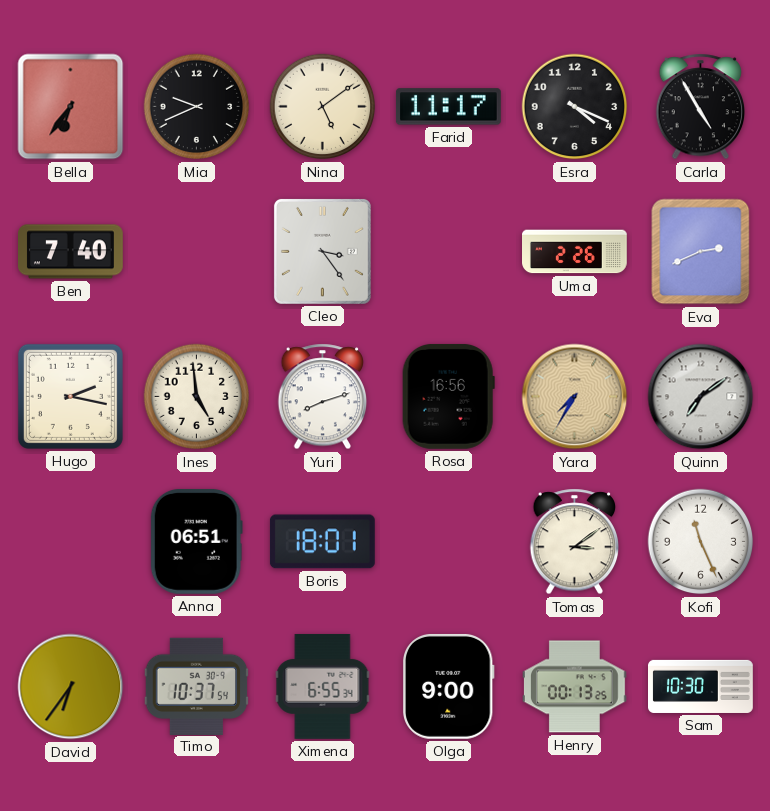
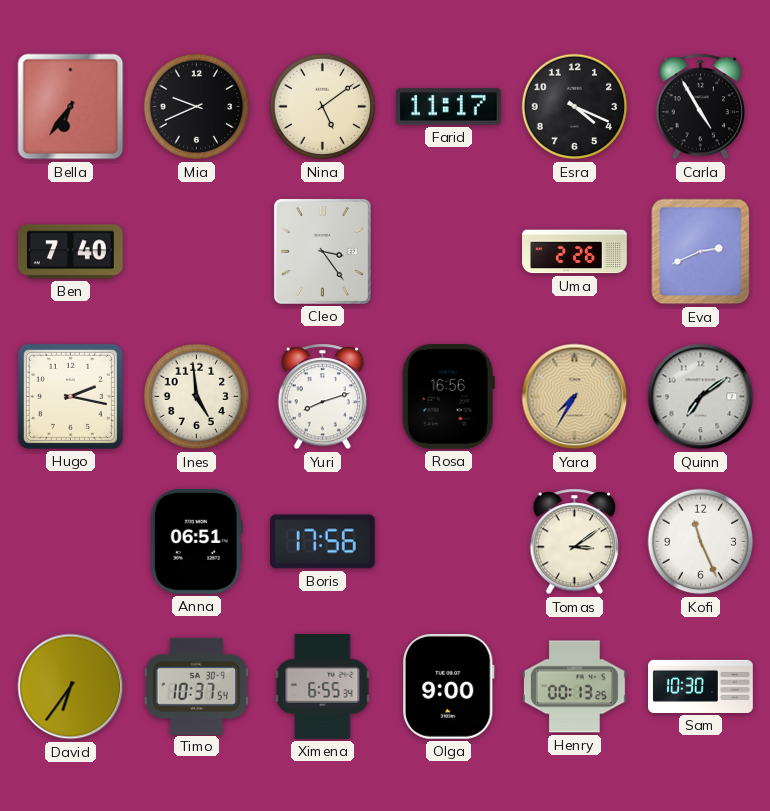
Boris: 18:01 -> 17:56
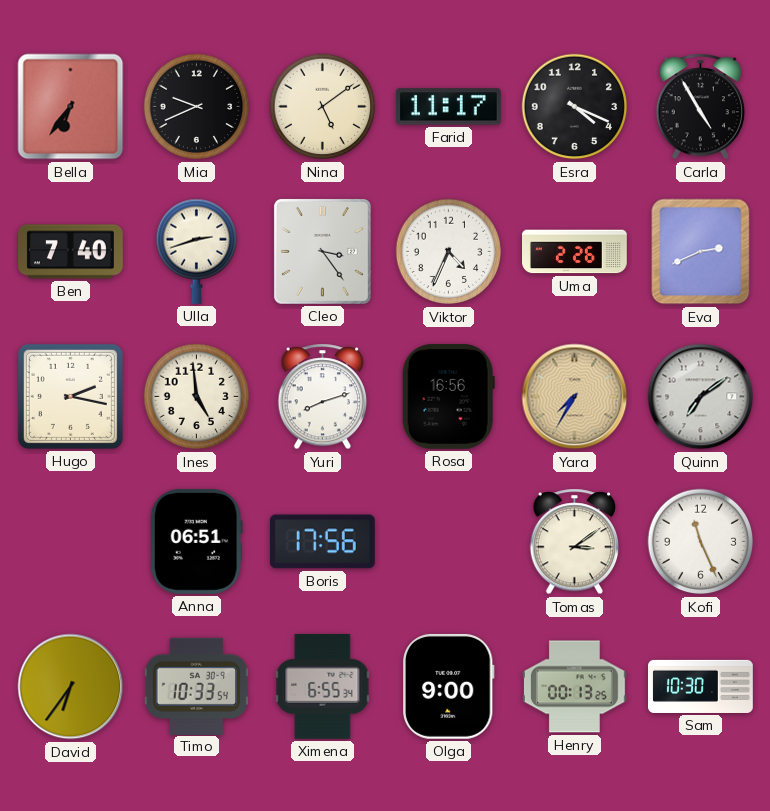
Ulla: none -> 2:42
Viktor: none -> 4:34
Timo: 10:37 -> 10:33
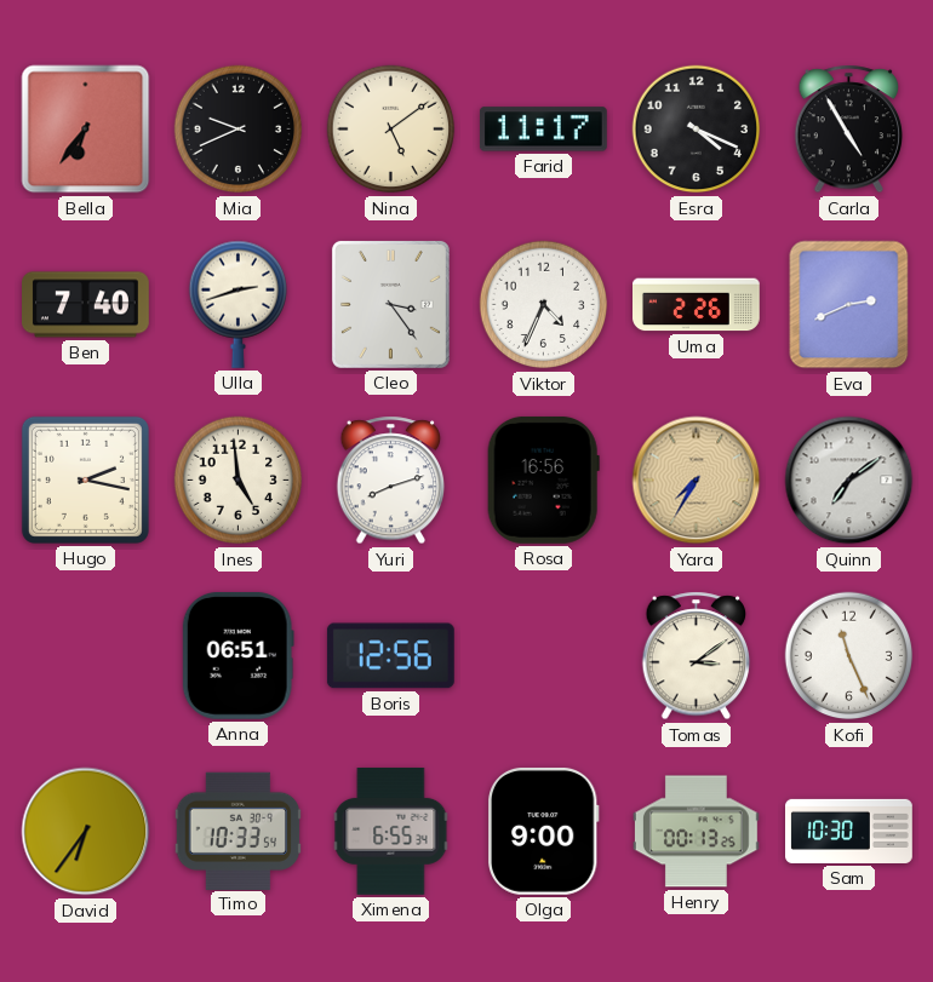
Boris: 17:56 -> 12:56
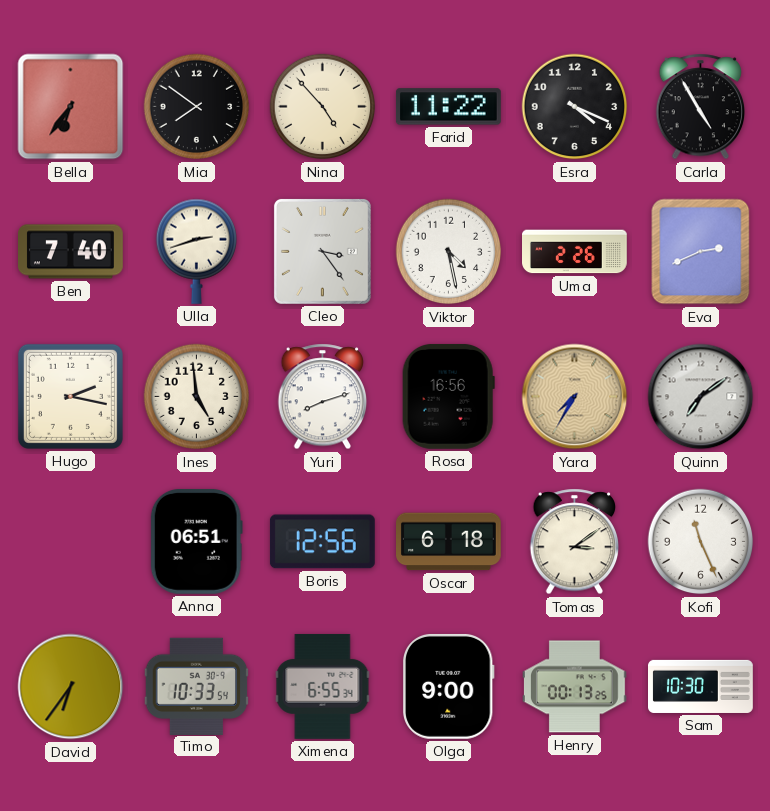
Mia: 9:41 -> 7:51
Nina: 5:09 -> 4:53
Farid: 11:17 -> 11:22
Viktor: 4:34 -> 4:28
Oscar: none -> 6:18
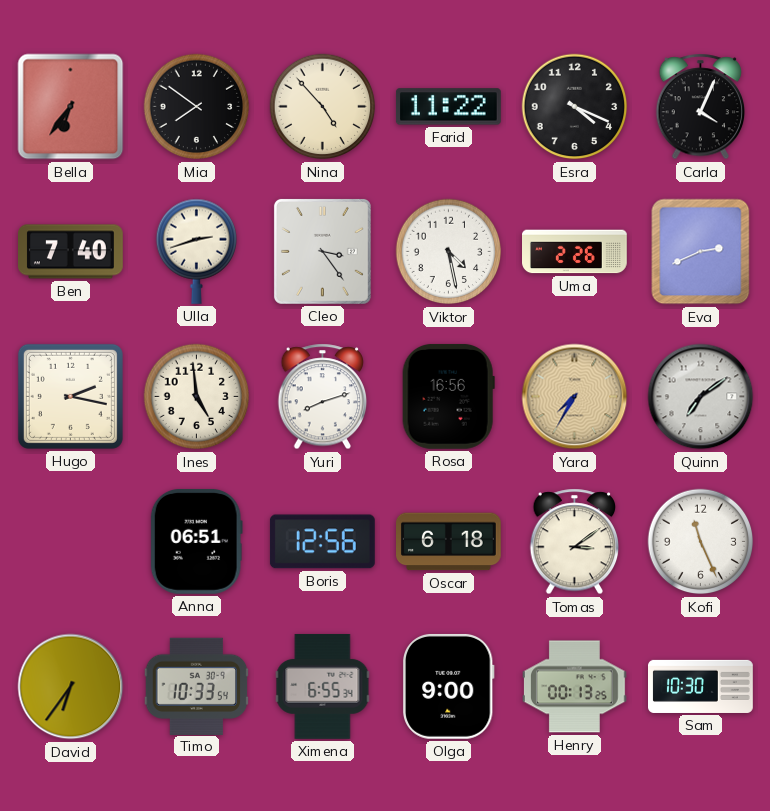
Carla: 4:55 -> 4:04
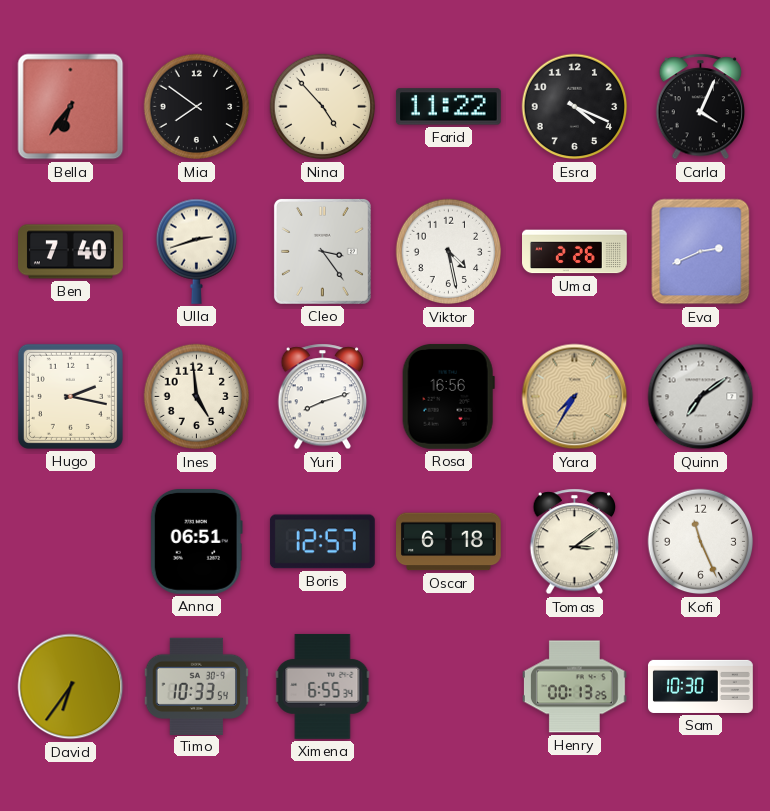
Boris: 12:56 -> 12:57
Olga: 9:00 -> none
